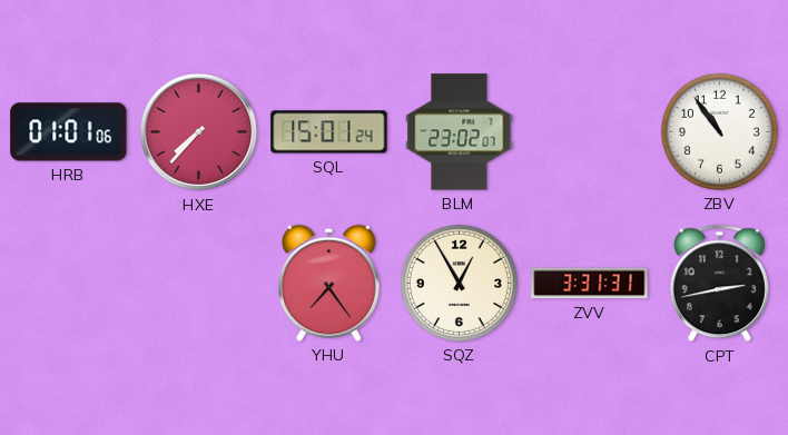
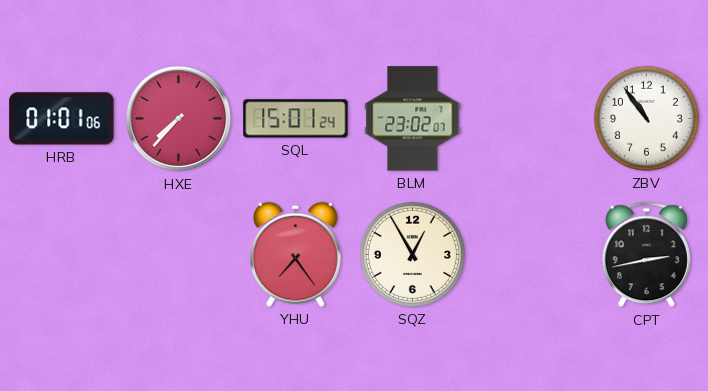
ZVV: 3:31 -> none
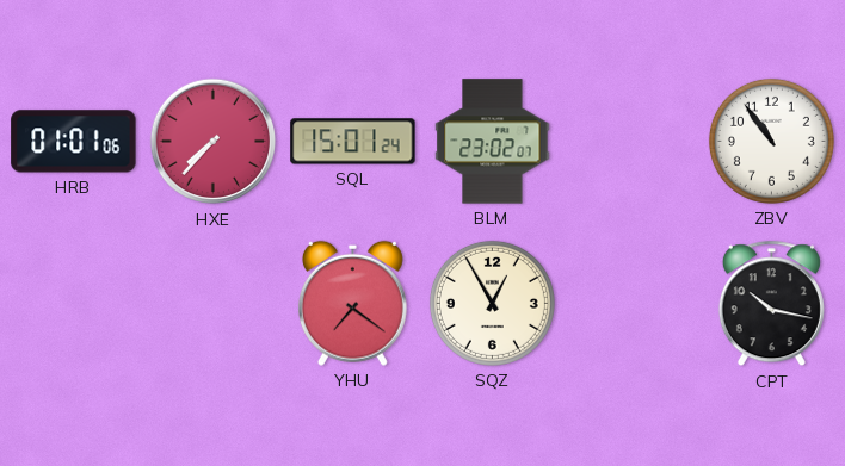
YHU: 7:24 -> 7:21
CPT: 2:43 -> 10:17
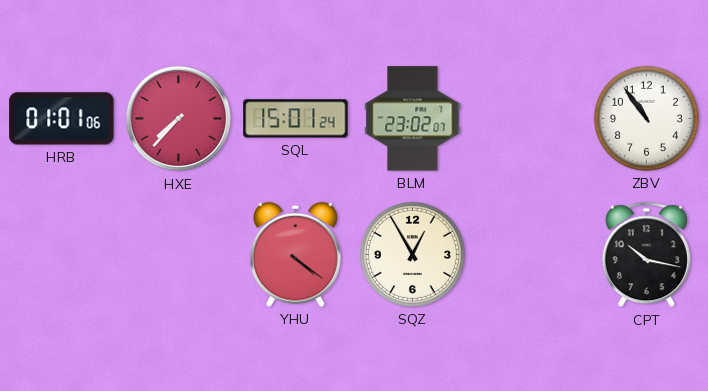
YHU: 7:21 -> 4:21
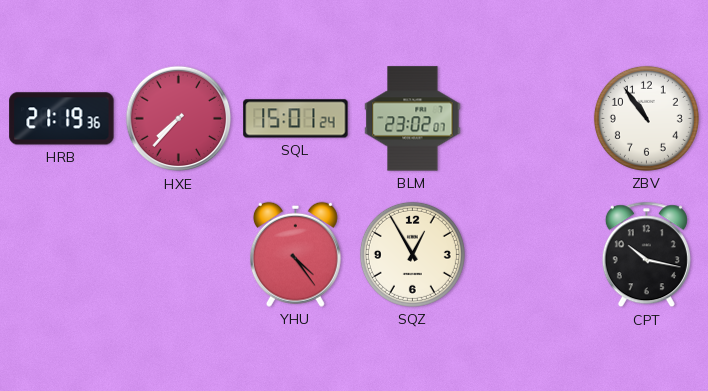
HRB: 01:01 -> 21:19
YHU: 4:21 -> 4:24
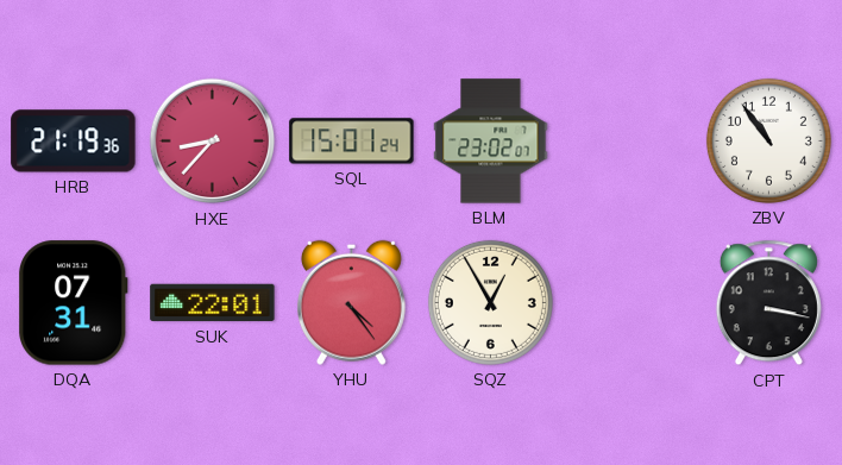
HXE: 7:37 -> 8:37
DQA: none -> 07:31
SUK: none -> 22:01
CPT: 10:17 -> 3:17
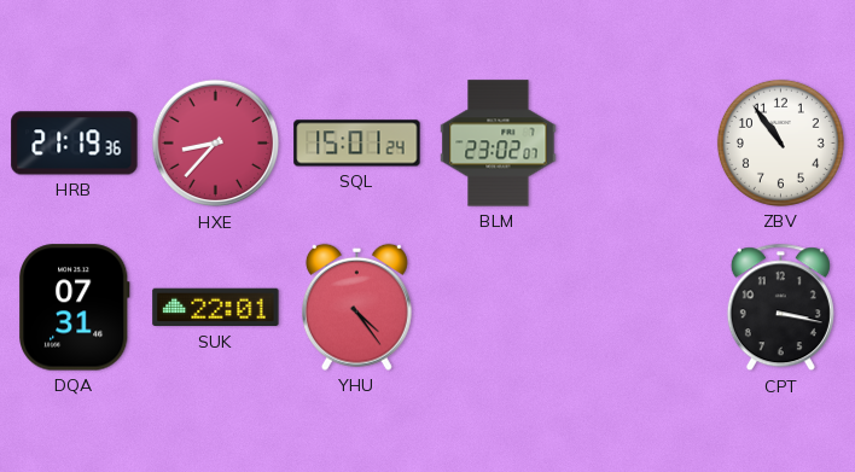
SQZ: 12:55 -> none
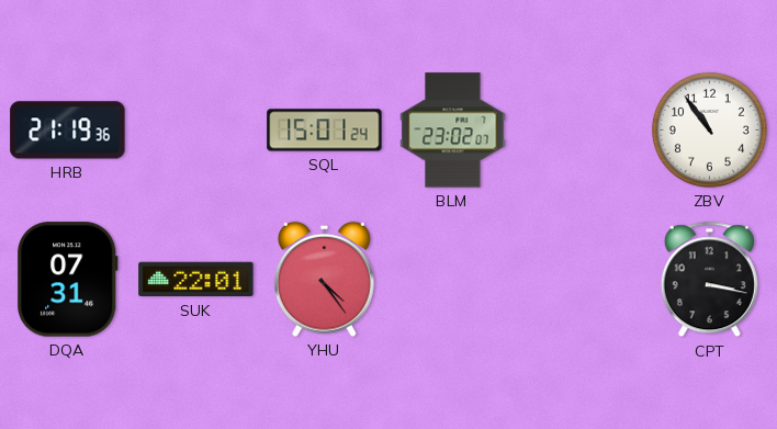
HXE: 8:37 -> none
